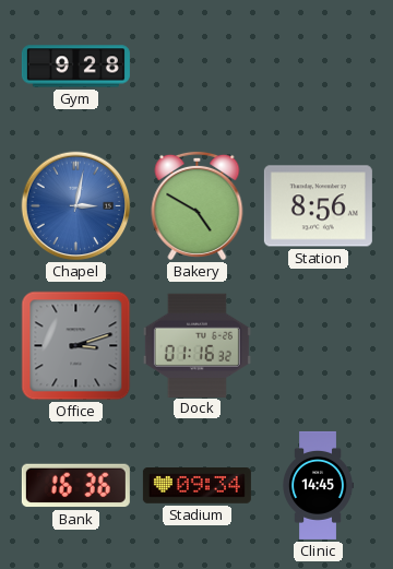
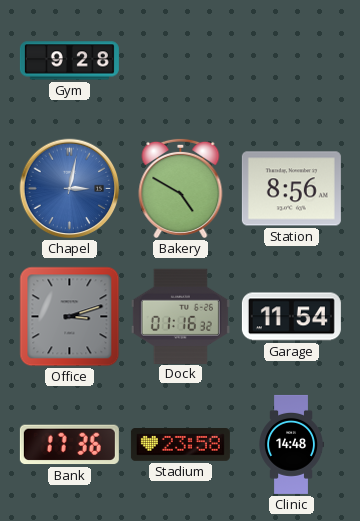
Garage: none -> 11:54
Bank: 16:36 -> 17:36
Stadium: 09:34 -> 23:58
Clinic: 14:45 -> 14:48
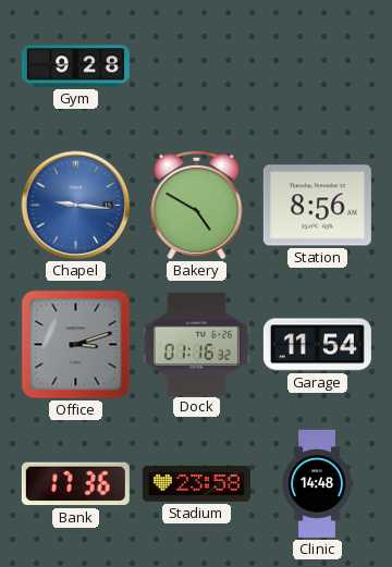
Chapel: 3:02 -> 9:16
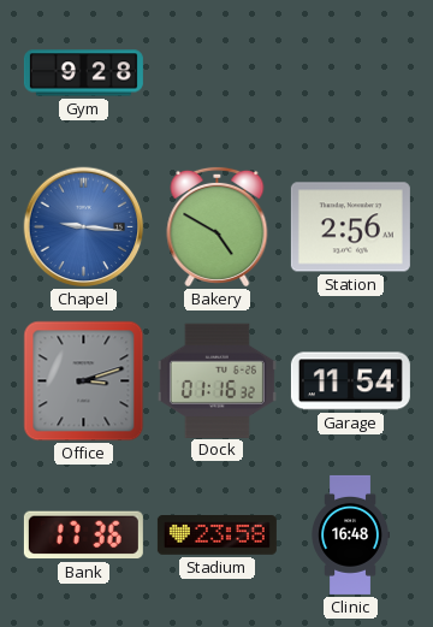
Station: 8:56 -> 2:56
Clinic: 14:48 -> 16:48
